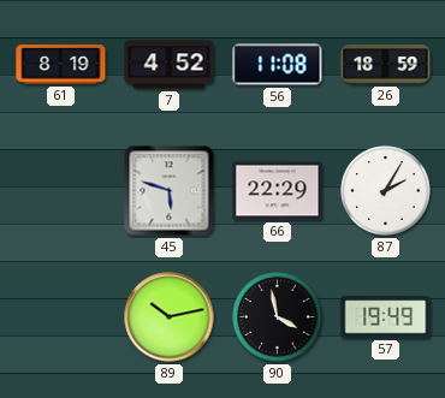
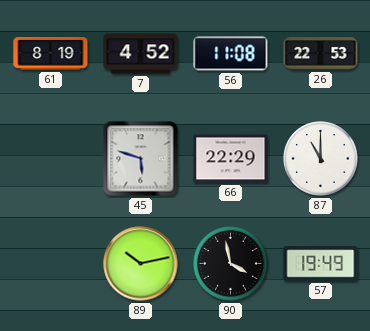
26: 18:59 -> 22:53
87: 2:05 -> 11:00
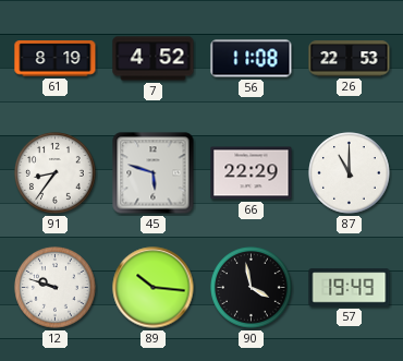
91: none -> 8:36
12: none -> 9:48
89: 10:13 -> 10:16
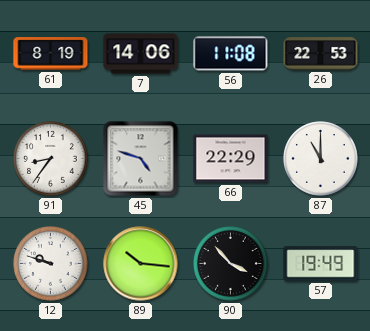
7: 4:52 -> 14:06
45: 5:48 -> 4:48
90: 3:58 -> 3:53
